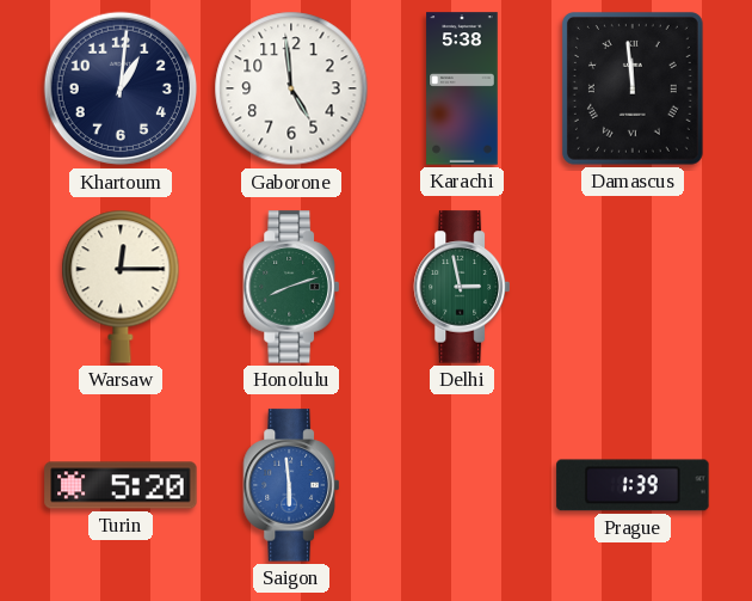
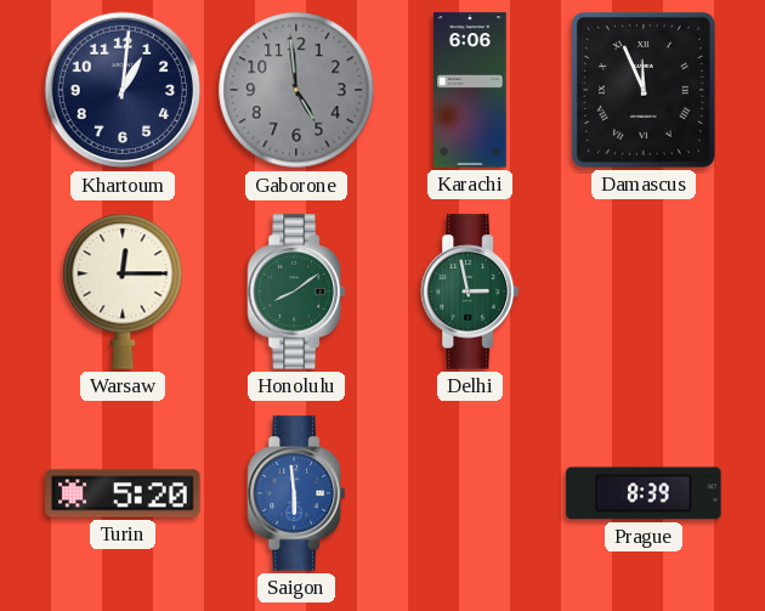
Gaborone dial: white -> grey
Karachi: 5:38 -> 6:06
Damascus: 11:59 -> 11:56
Honolulu: 8:12 -> 8:09
Prague: 1:39 -> 8:39
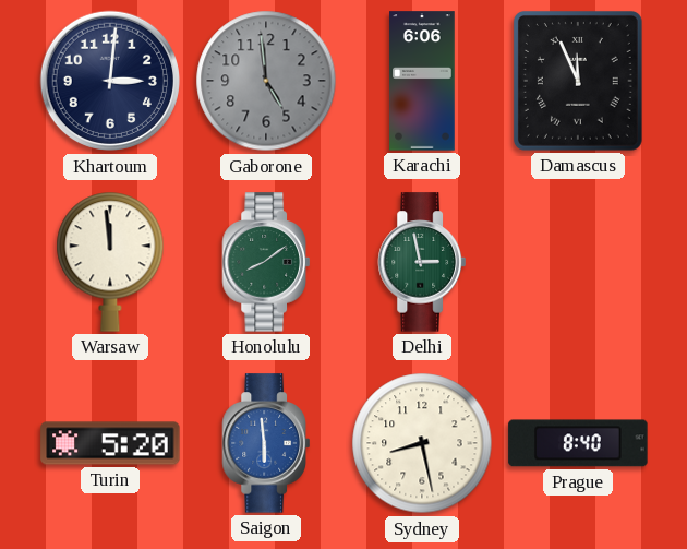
Khartoum: 1:01 -> 3:01
Warsaw: 12:15 -> 11:59
Sydney: none -> 8:28
Prague: 8:39 -> 8:40
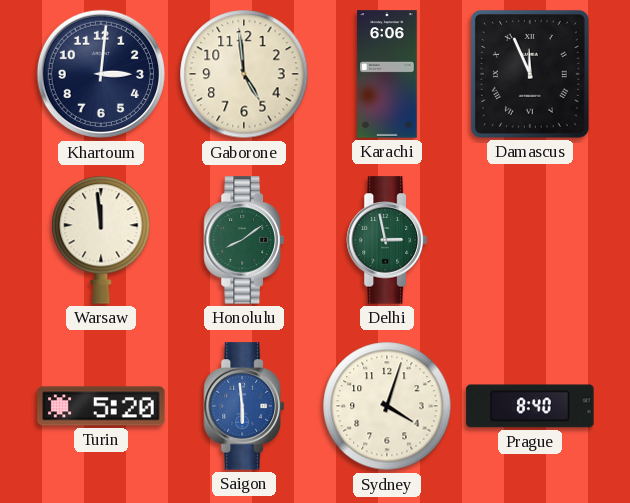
Gaborone dial: grey -> cream
Sydney: 8:28 -> 4:03
